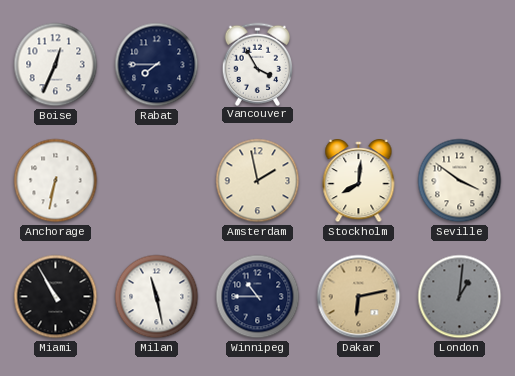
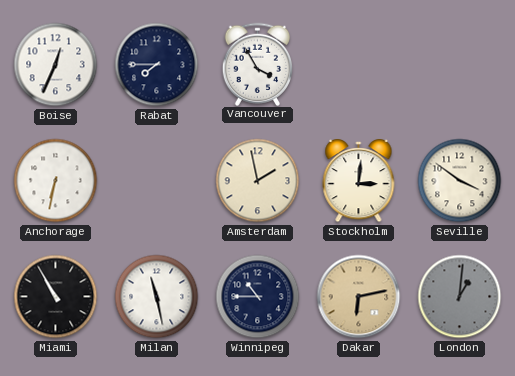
Stockholm: 8:01 -> 3:01
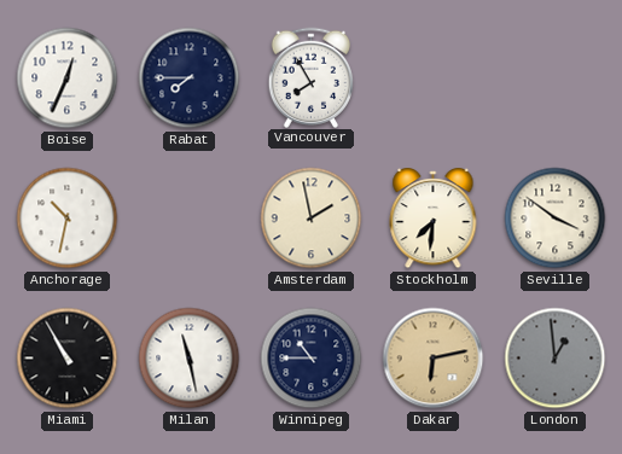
Vancouver: 3:55 -> 7:55
Anchorage: 6:32 -> 10:32
Stockholm: 3:01 -> 7:31
London: 1:01 -> 12:59
